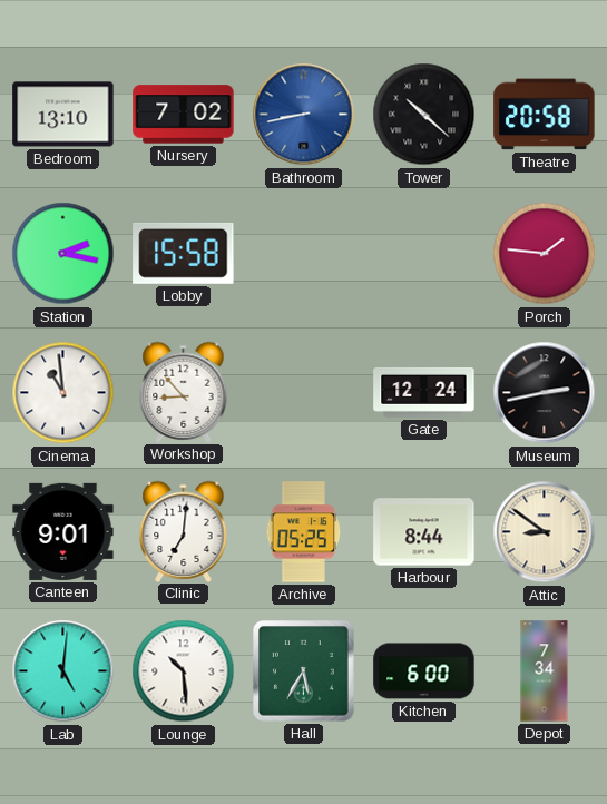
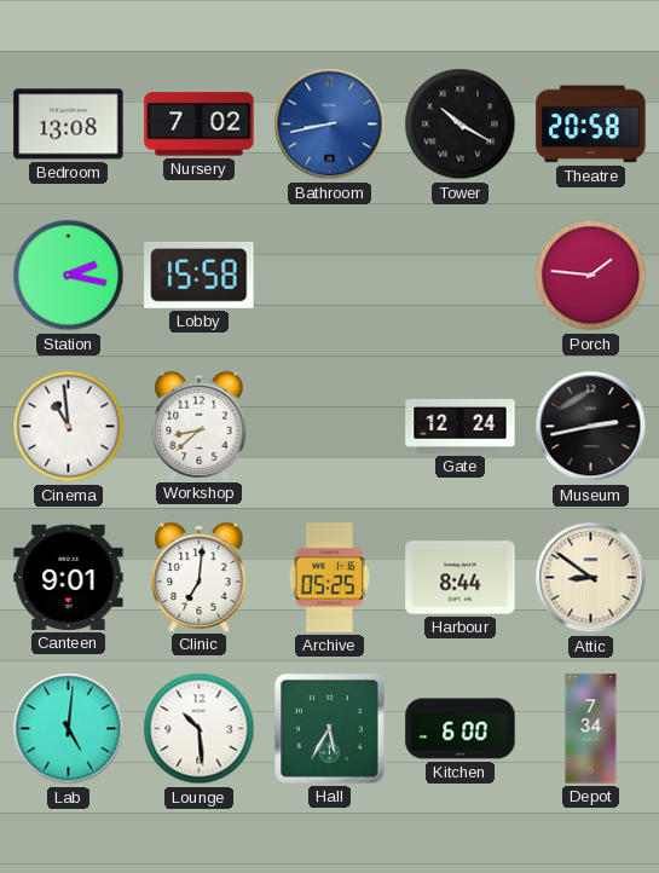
Bedroom: 13:10 -> 13:08
Tower: 10:22 -> 10:20
Workshop: 8:53 -> 8:38
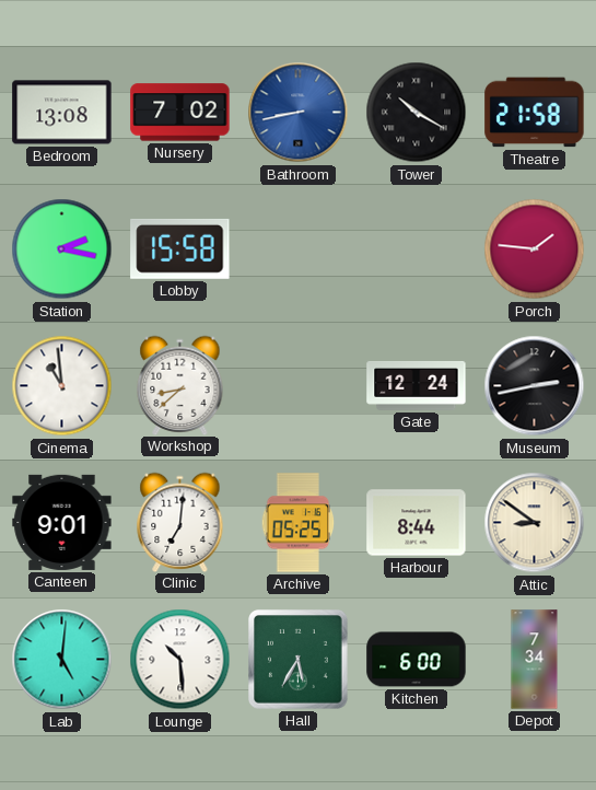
Theatre: 20:58 -> 21:58
